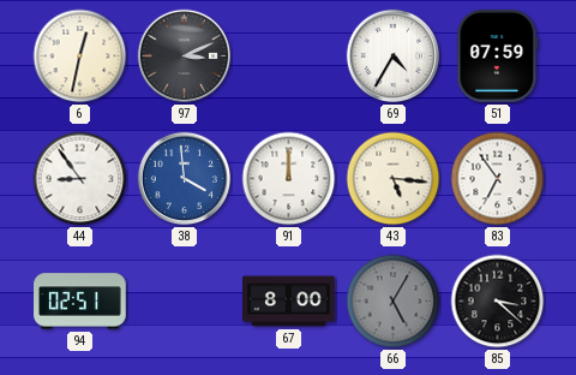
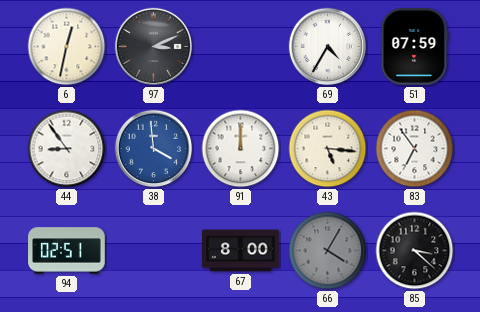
66: 5:05 -> 4:05
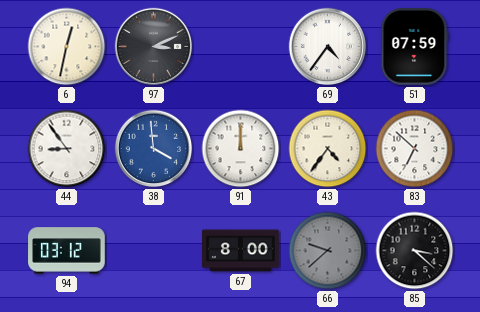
69: 4:35 -> 4:36
43: 5:16 -> 4:36
83: 6:54 -> 6:52
94: 02:51 -> 03:12
66: 4:05 -> 9:38
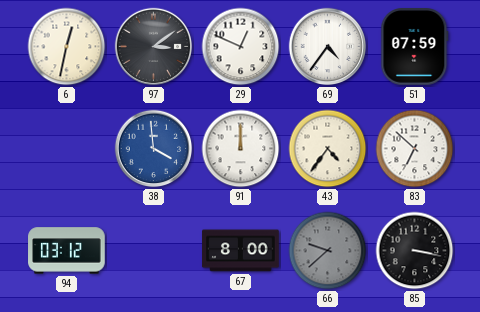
97: 3:11 -> 3:09
29: none -> 12:49
44: 8:54 -> none
85: 3:22 -> 3:17
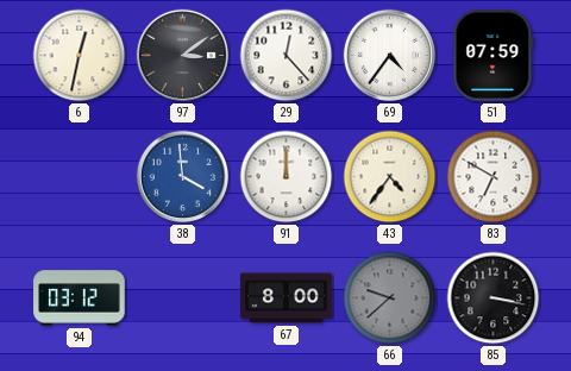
29: 12:49 -> 12:23
83: 6:52 -> 6:50
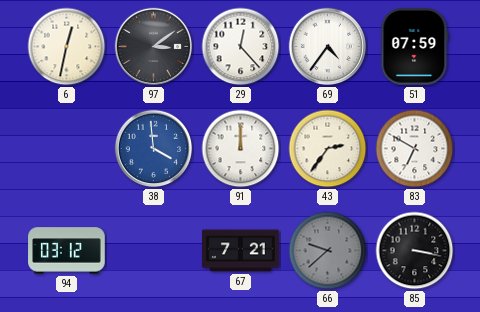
43: 4:36 -> 2:36
67: 8:00 -> 7:21
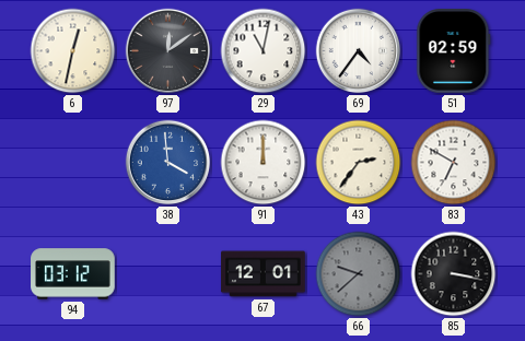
97: 3:09 -> 12:09
29: 12:23 -> 11:02
51: 07:59 -> 02:59
67: 7:21 -> 12:01
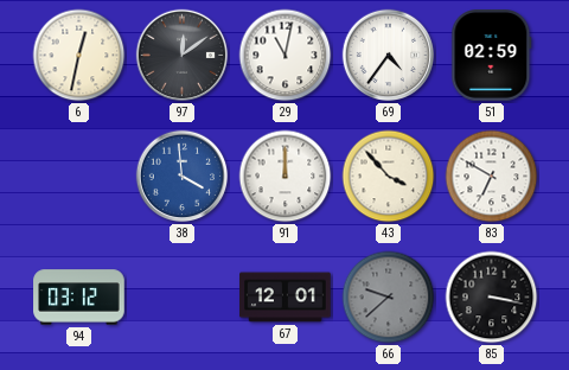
43: 2:36 -> 3:53
